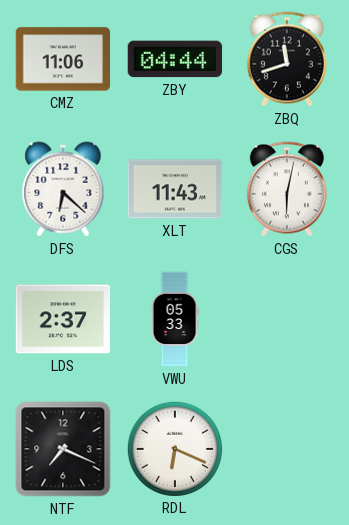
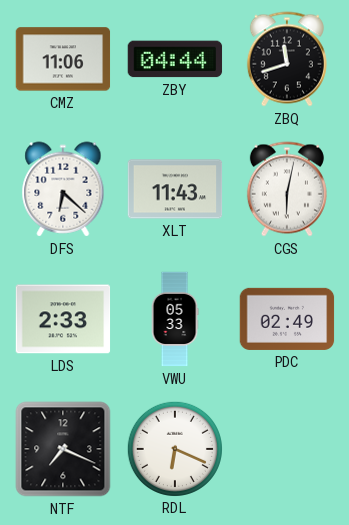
LDS: 2:37 -> 2:33
PDC: none -> 02:49
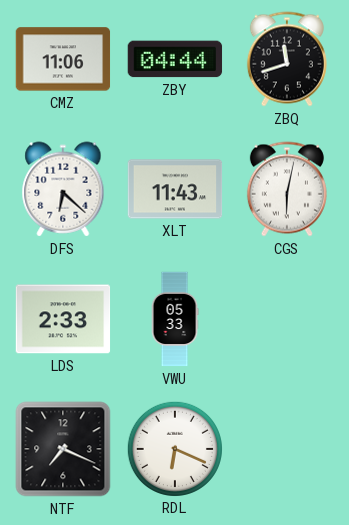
PDC: 02:49 -> none
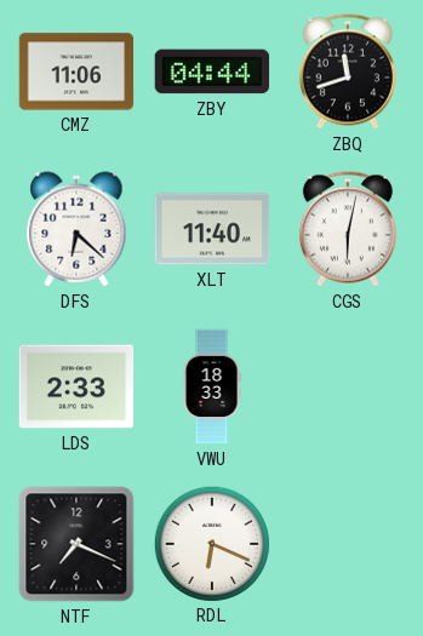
XLT: 11:43 -> 11:40
VWU: 05:33 -> 18:33
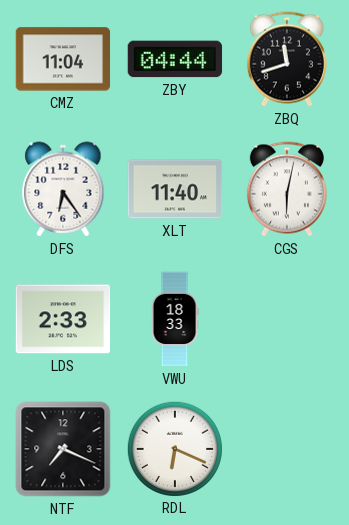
CMZ: 11:06 -> 11:04
DFS: 6:22 -> 6:24
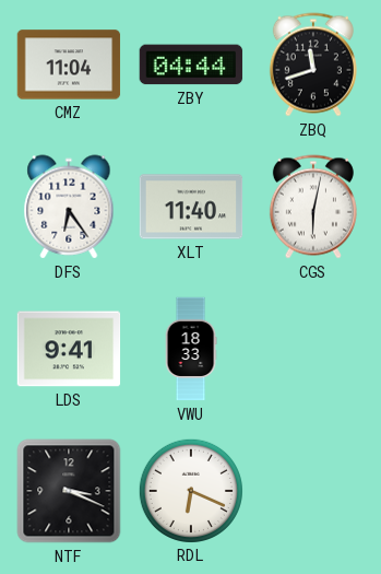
LDS: 2:33 -> 9:41
NTF: 7:19 -> 3:19
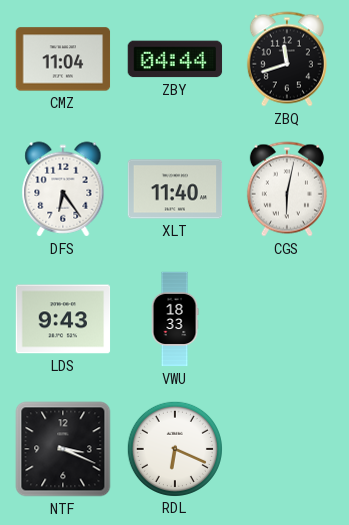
LDS: 9:41 -> 9:43
